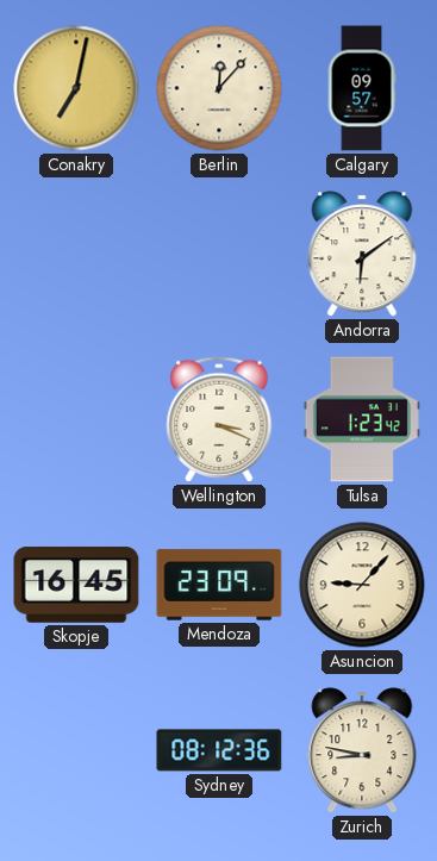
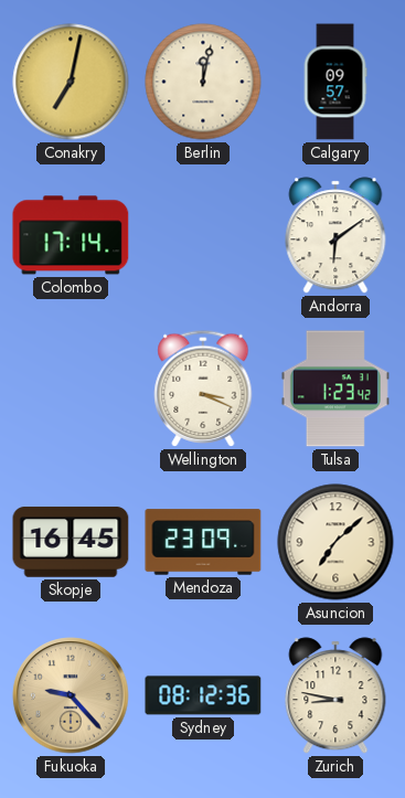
Berlin: 12:07 -> 12:02
Colombo: none -> 17:14
Asuncion: 9:07 -> 7:08
Fukuoka: none -> 9:23
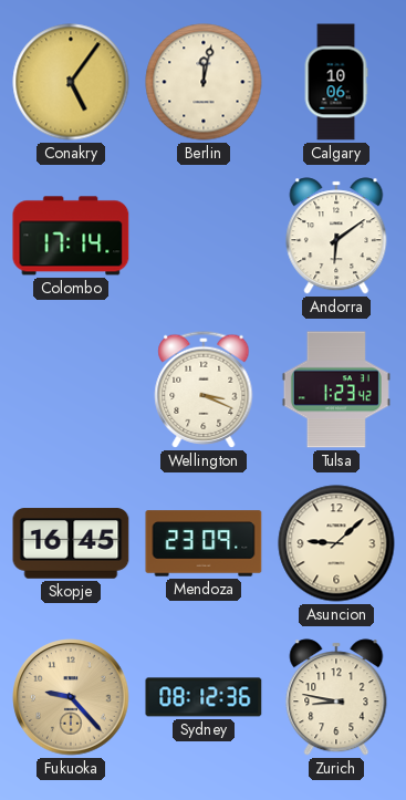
Conakry: 7:02 -> 5:06
Calgary: 09:57 -> 10:06
Asuncion: 7:08 -> 9:08
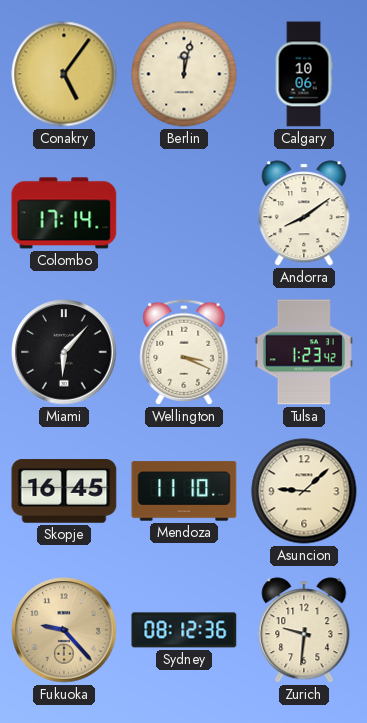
Andorra: 6:09 -> 8:09
Miami: none -> 6:07
Mendoza: 23:09 -> 11:10
Zurich: 8:47 -> 9:31
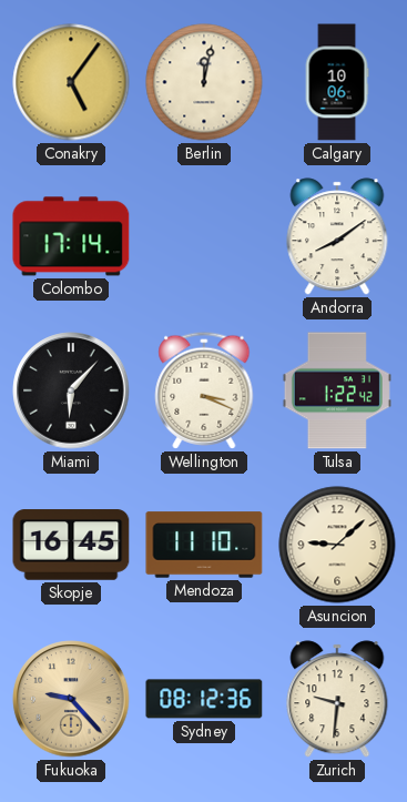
Tulsa: 1:23 -> 1:22
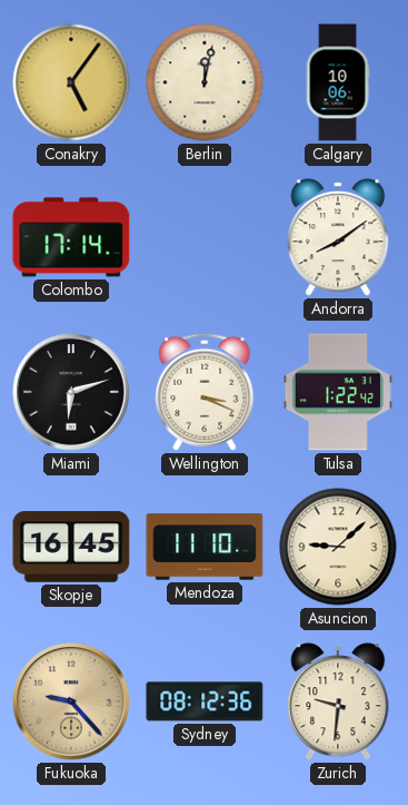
Miami: 6:07 -> 6:12
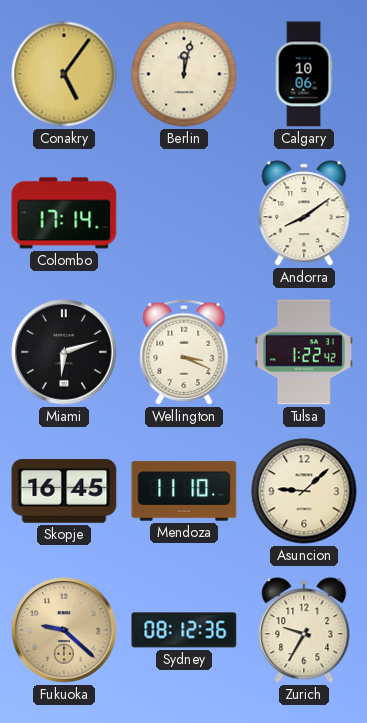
Fukuoka: 9:23 -> 9:22
Zurich: 9:31 -> 9:35
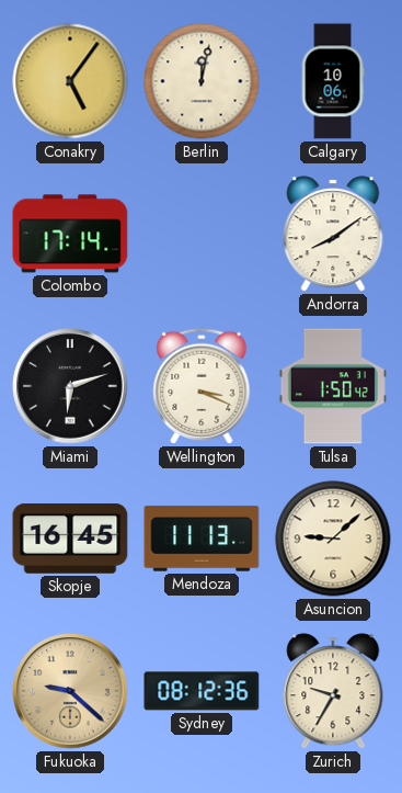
Tulsa: 1:22 -> 1:50
Mendoza: 11:10 -> 11:13
